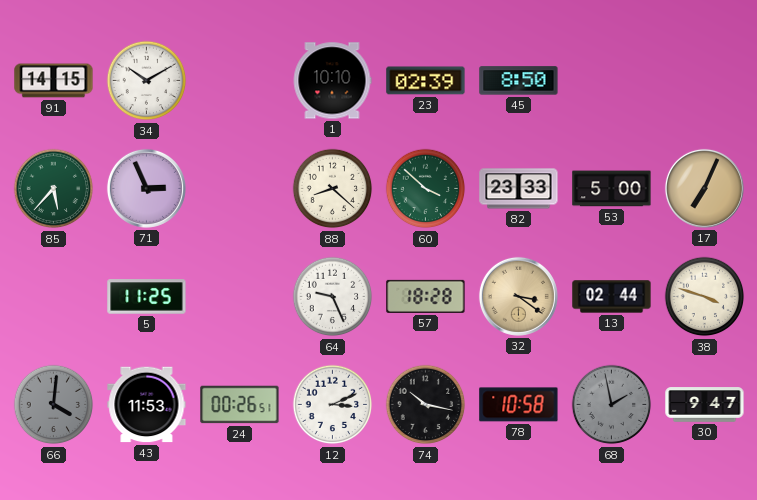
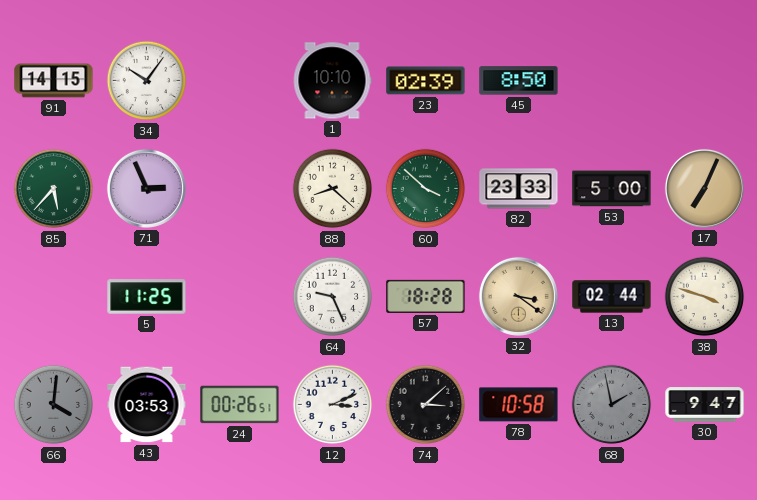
34: 10:10 -> 10:06
43: 11:53 -> 03:53
74: 10:17 -> 3:08
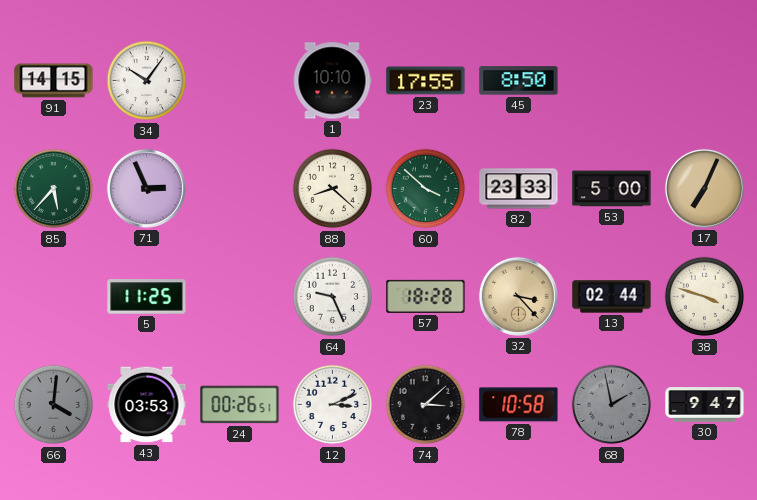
23: 02:39 -> 17:55
32: 3:21 -> 3:23
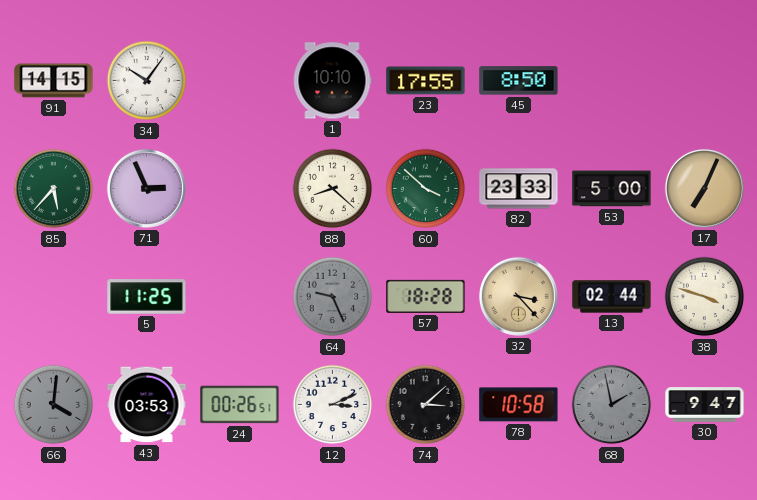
64 dial: white -> grey
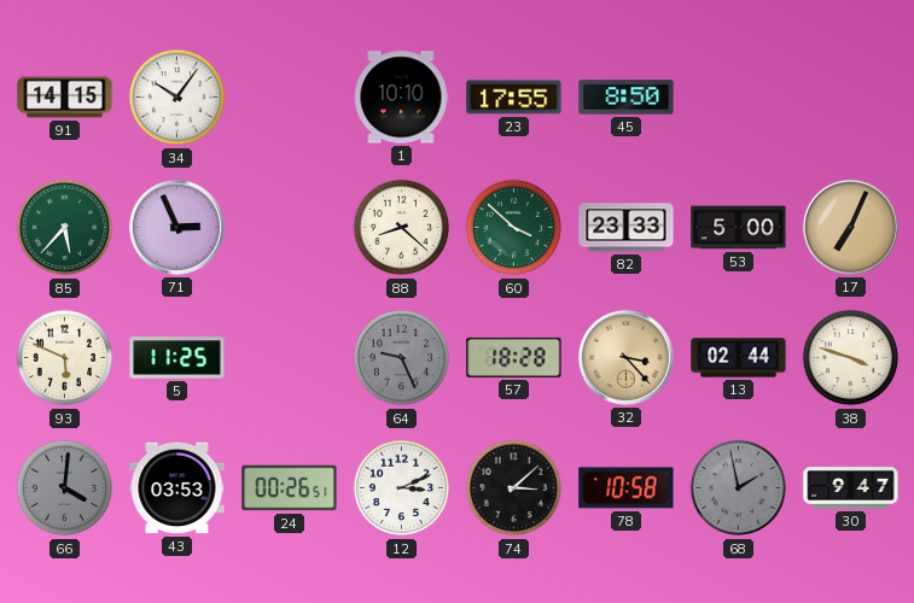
93: none -> 5:49
